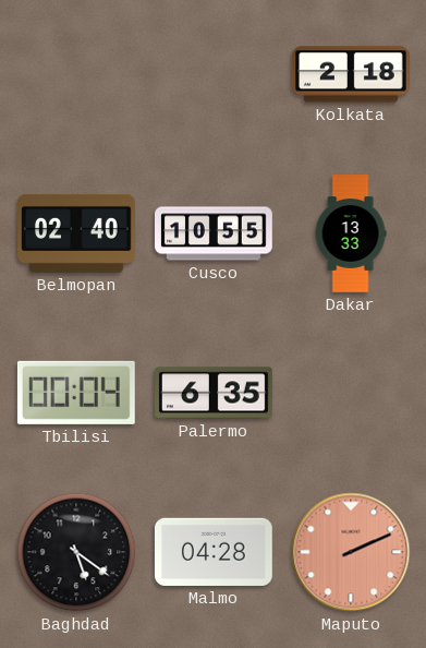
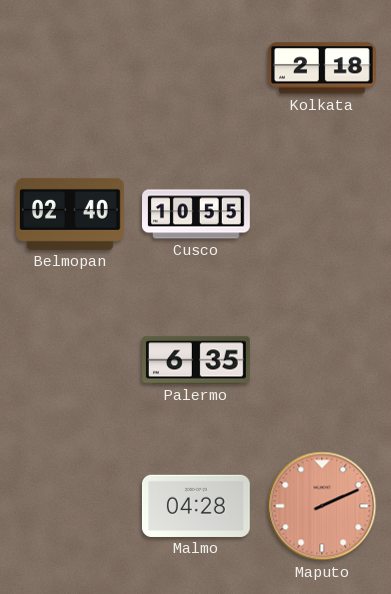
Dakar: 13:33 -> none
Tbilisi: 00:04 -> none
Baghdad: 5:21 -> none
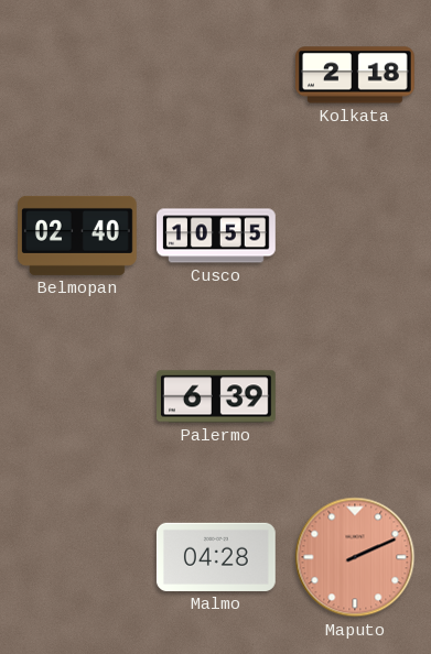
Palermo: 6:35 -> 6:39
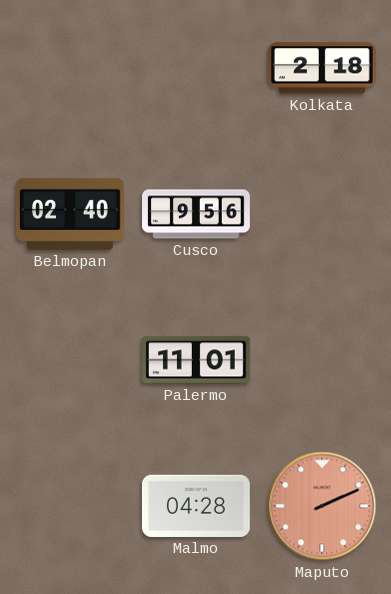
Cusco: 10:55 -> 9:56
Palermo: 6:39 -> 11:01
